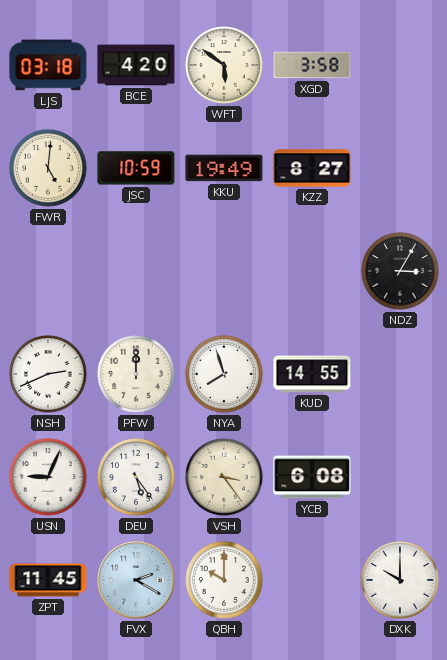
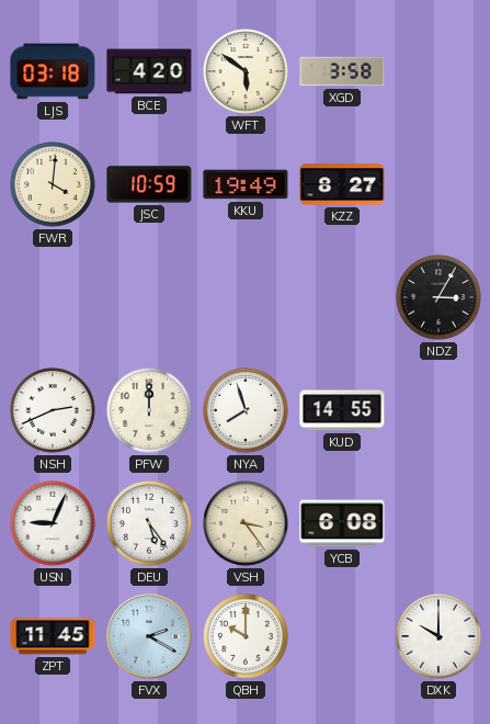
FWR: 5:01 -> 4:01
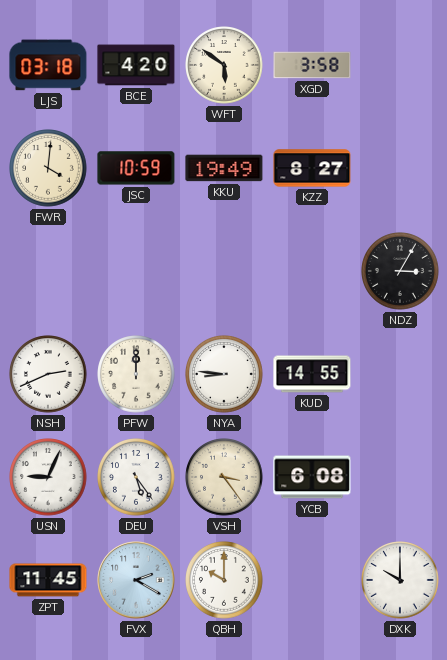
NYA: 7:57 -> 8:46
